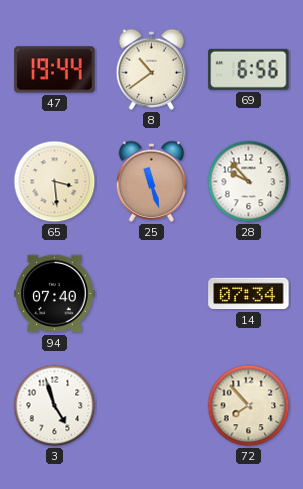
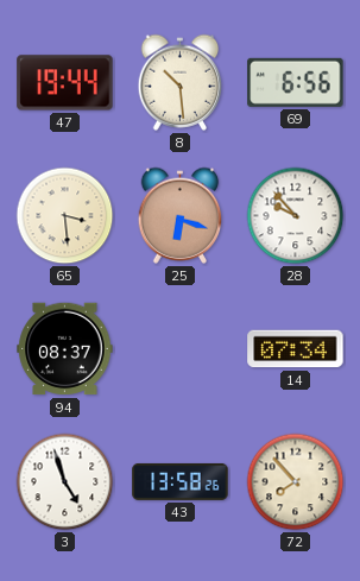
8: 10:39 -> 10:29
25: 11:27 -> 6:18
94: 07:40 -> 08:37
43: none -> 13:58
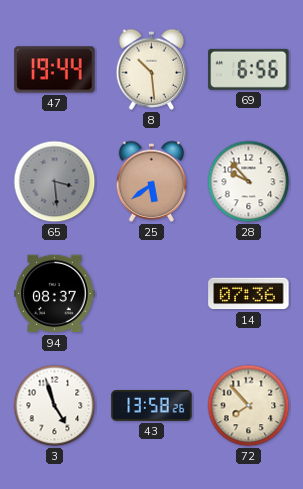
65 dial: cream -> grey
25: 6:18 -> 5:39
14: 07:34 -> 07:36
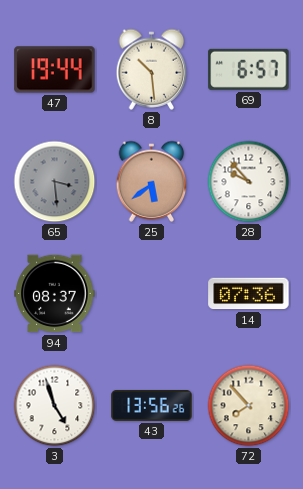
69: 6:56 -> 6:57
43: 13:58 -> 13:56
